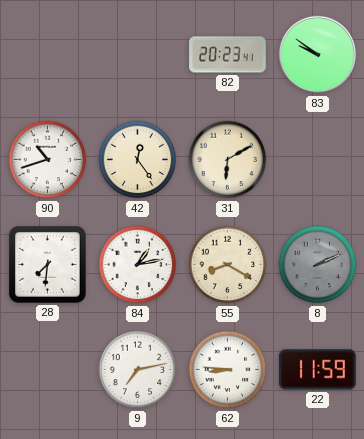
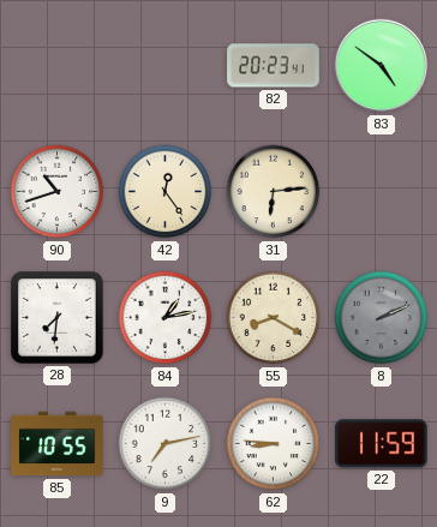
83: 9:51 -> 4:51
31: 6:10 -> 6:14
85: none -> 10:55
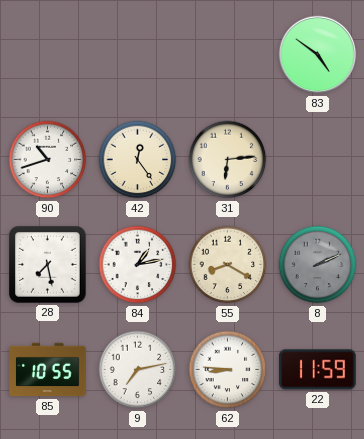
82: 20:23 -> none
28: 7:31 -> 7:28
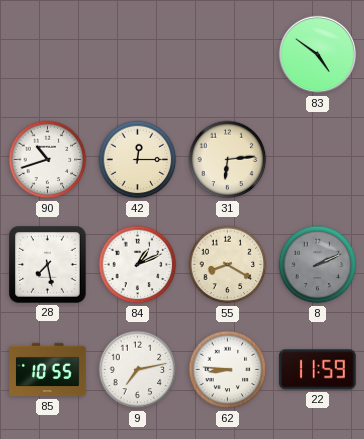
42: 12:24 -> 12:15
84: 1:13 -> 1:11
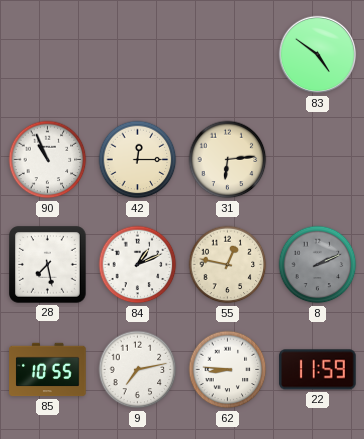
90: 10:42 -> 10:56
55: 8:20 -> 12:47
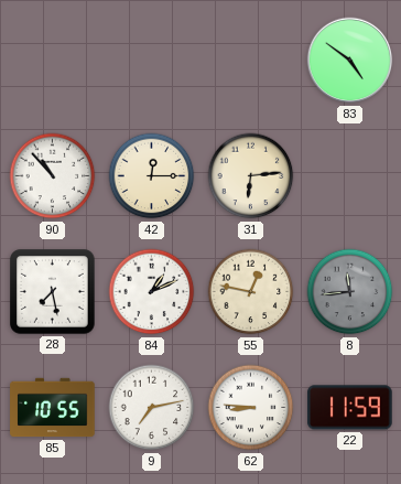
90: 10:56 -> 10:53
8: 2:11 -> 11:44
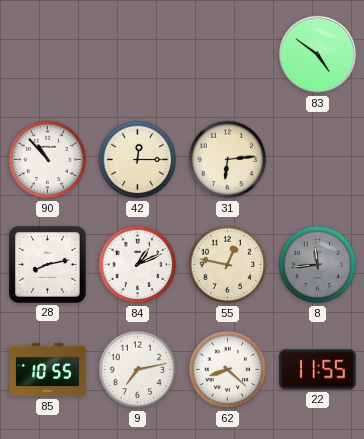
28: 7:28 -> 8:13
62: 8:46 -> 8:22
22: 11:59 -> 11:55
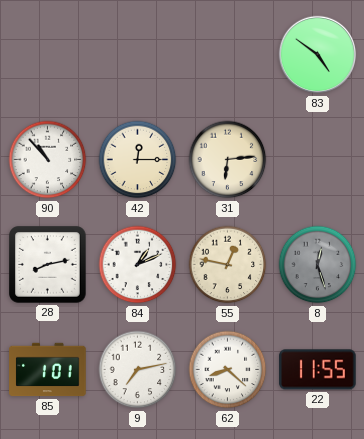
8: 11:44 -> 12:27
85: 10:55 -> 1:01
